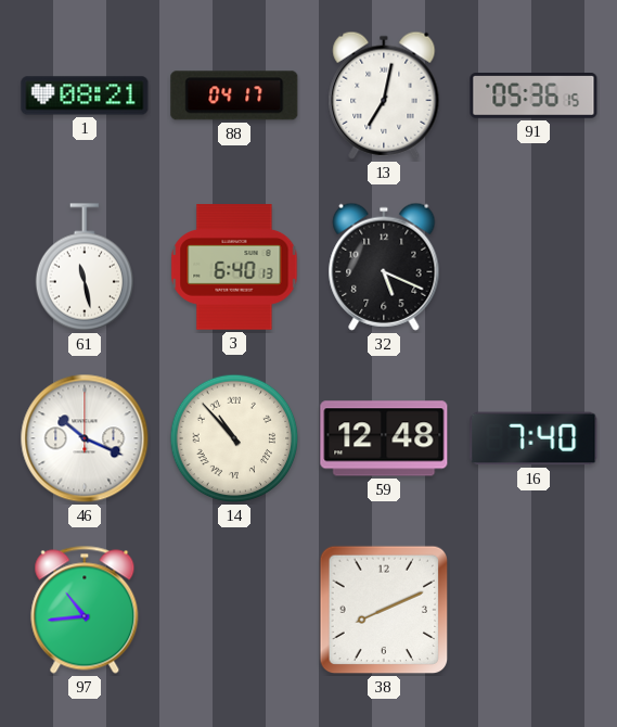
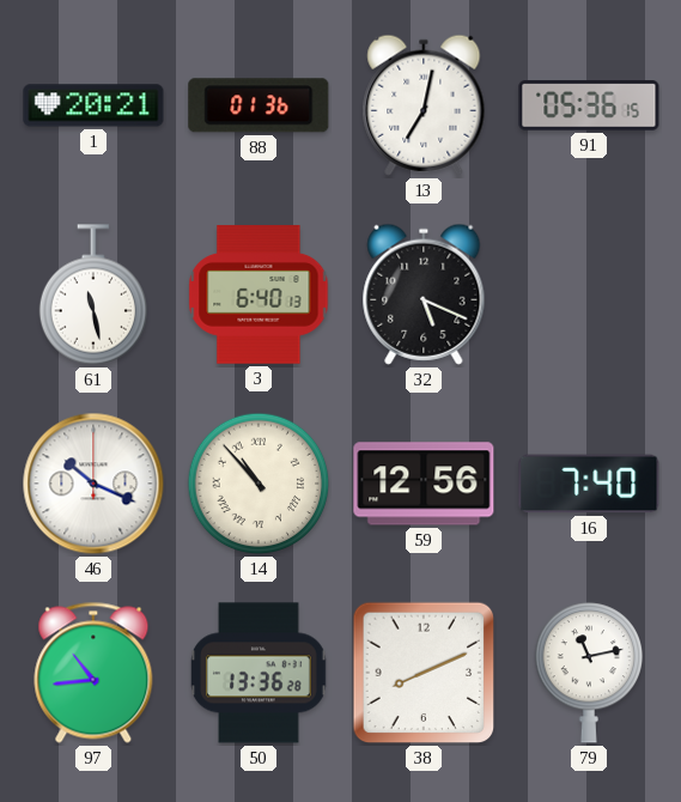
1: 08:21 -> 20:21
88: 04:17 -> 01:36
59: 12:48 -> 12:56
50: none -> 13:36
79: none -> 11:13
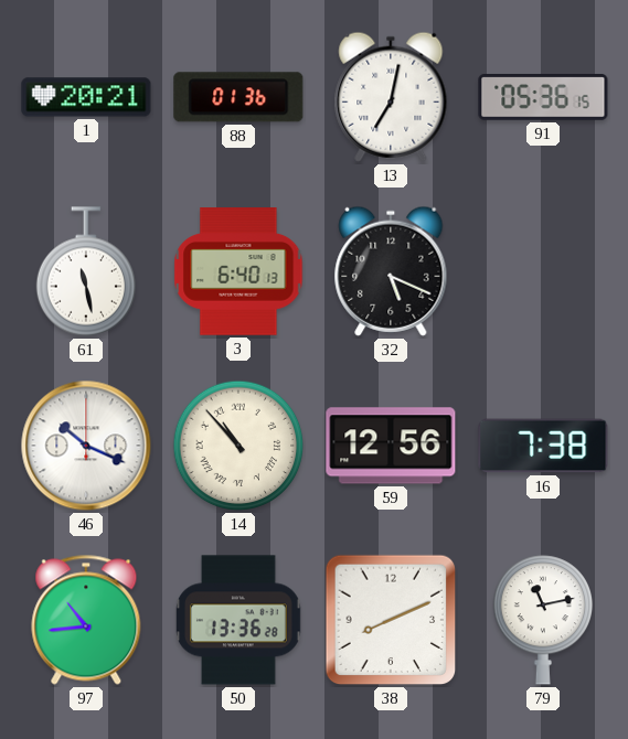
16: 7:40 -> 7:38
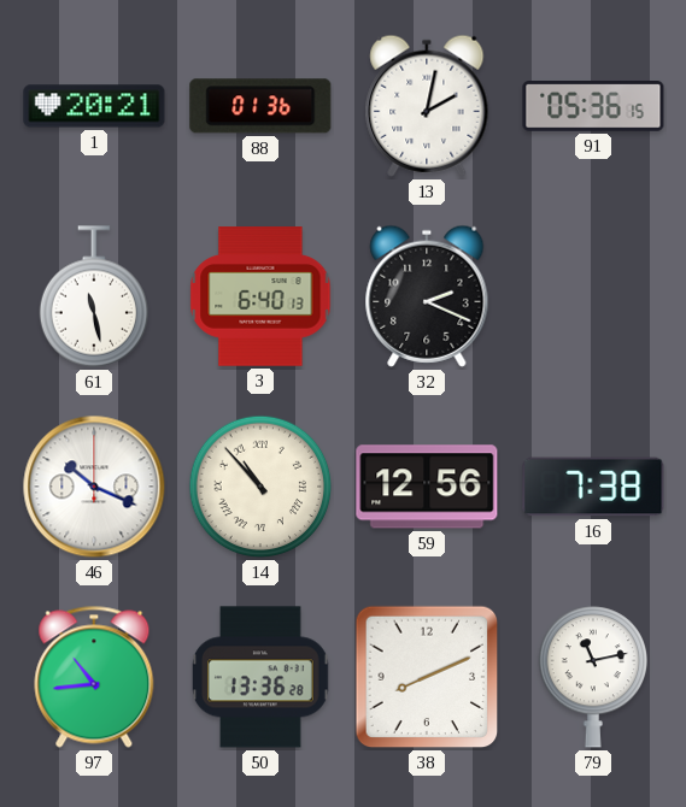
13: 7:02 -> 2:02
32: 5:19 -> 2:19
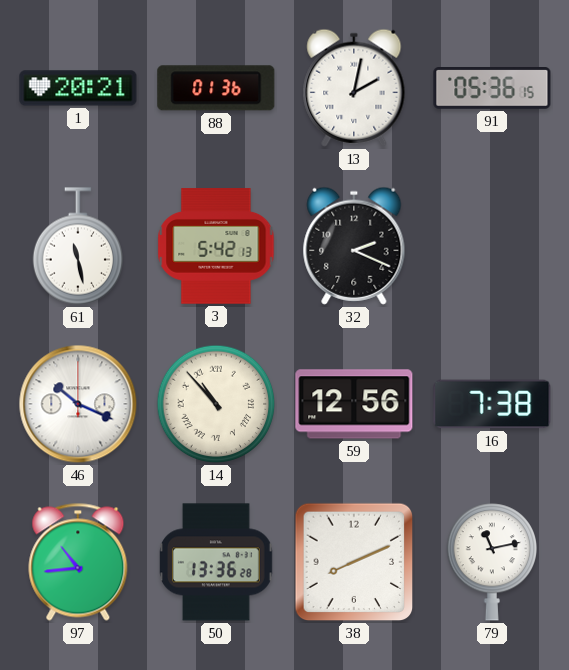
3: 6:40 -> 5:42
